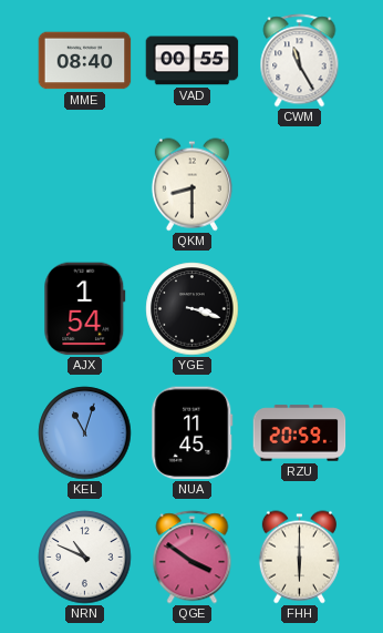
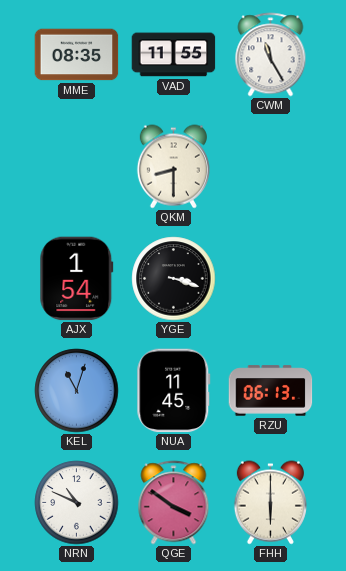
MME: 08:40 -> 08:35
VAD: 00:55 -> 11:55
RZU: 20:59 -> 06:13
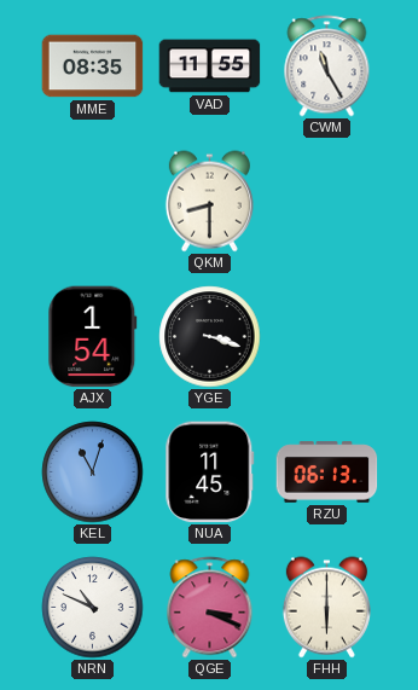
QGE: 3:51 -> 3:19
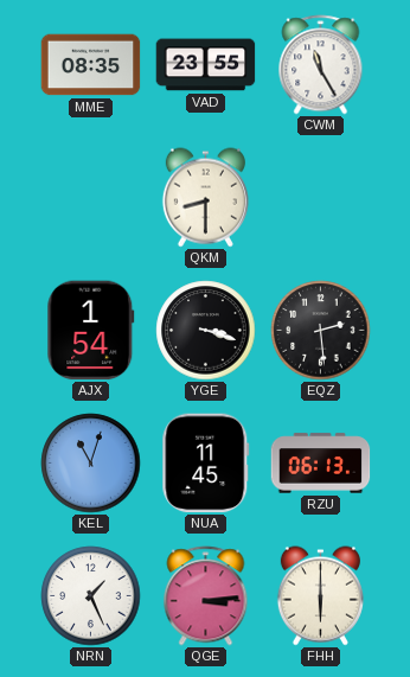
VAD: 11:55 -> 23:55
EQZ: none -> 2:29
NRN: 10:49 -> 1:26
QGE: 3:19 -> 3:14
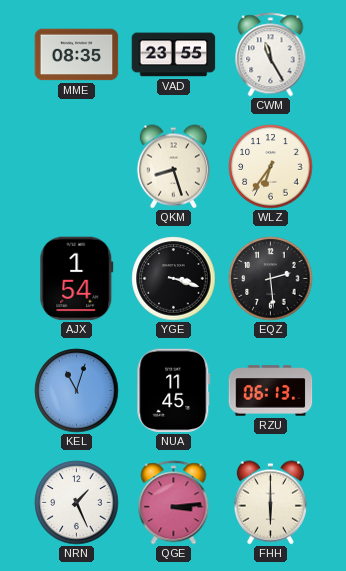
QKM: 8:30 -> 8:27
WLZ: none -> 6:36
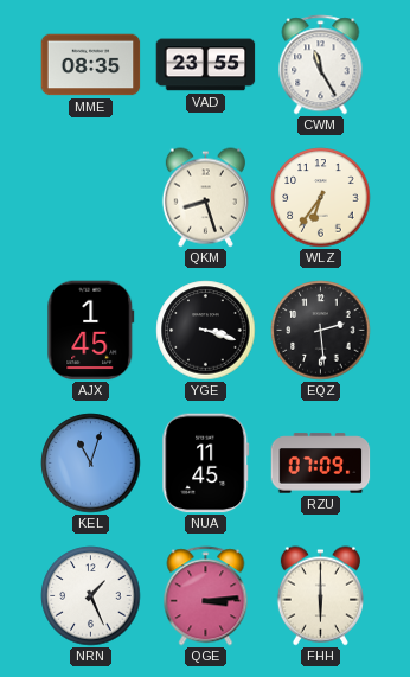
AJX: 1:54 -> 1:45
RZU: 06:13 -> 07:09
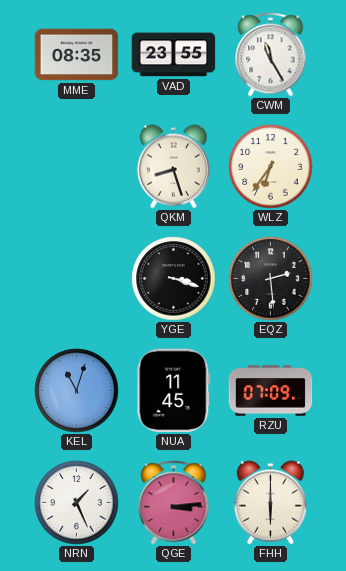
AJX: 1:45 -> none
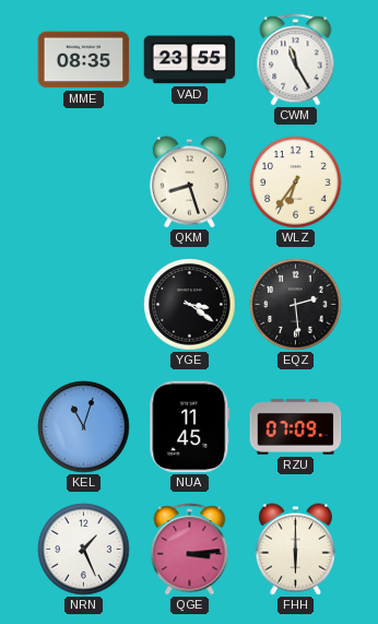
YGE: 3:18 -> 3:21
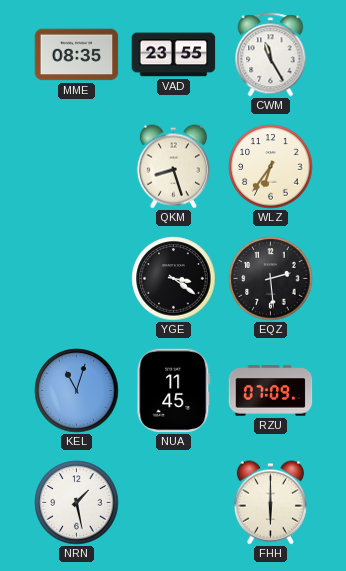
NRN: 1:26 -> 1:28
QGE: 3:14 -> none
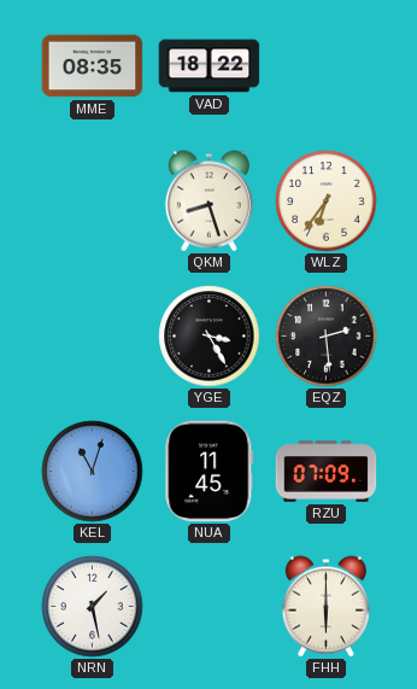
VAD: 23:55 -> 18:22
CWM: 11:25 -> none
YGE: 3:21 -> 3:25
